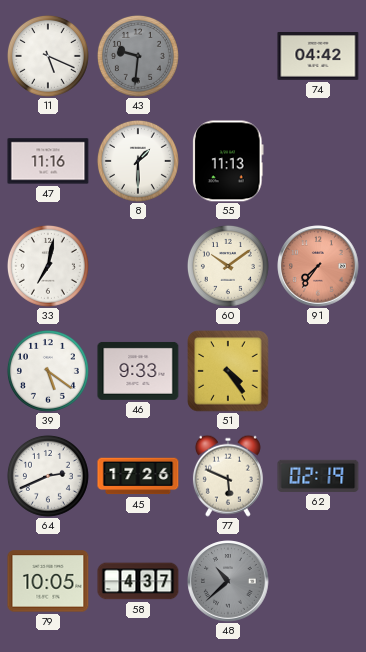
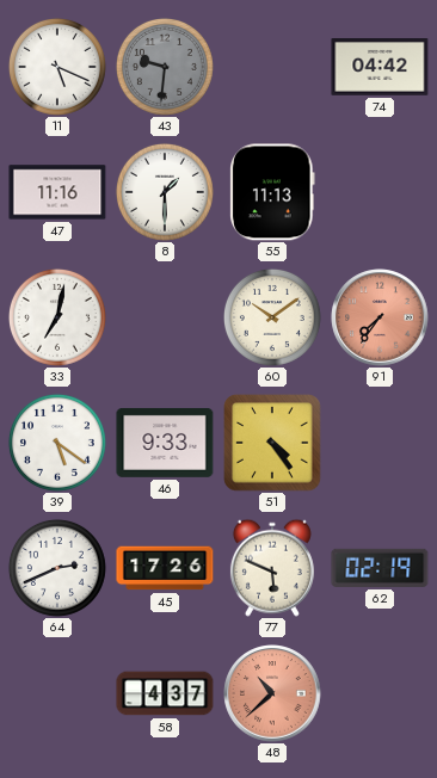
79: 10:05 -> none
48 dial: grey -> salmon
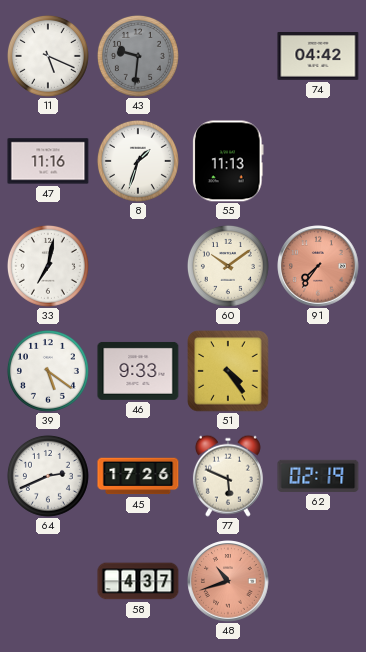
8: 1:30 -> 1:33
48: 10:38 -> 10:42
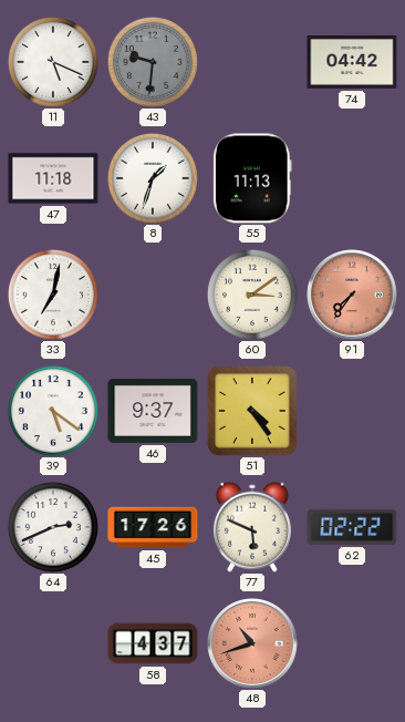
47: 11:16 -> 11:18
60: 10:09 -> 3:09
46: 9:33 -> 9:37
62: 02:19 -> 02:22
